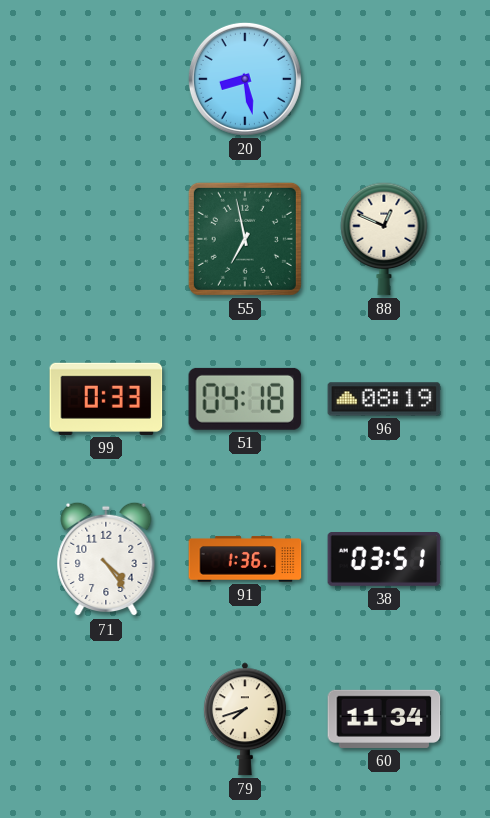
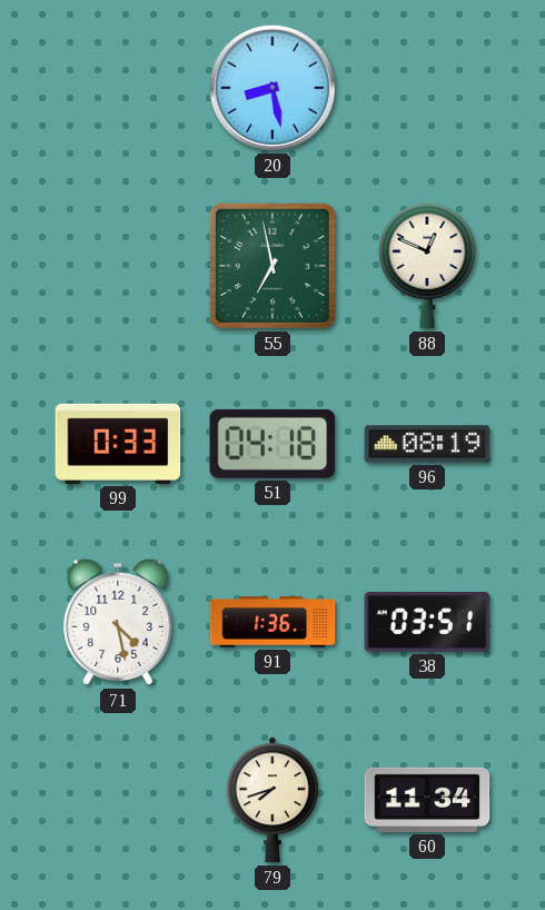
71: 4:24 -> 4:28
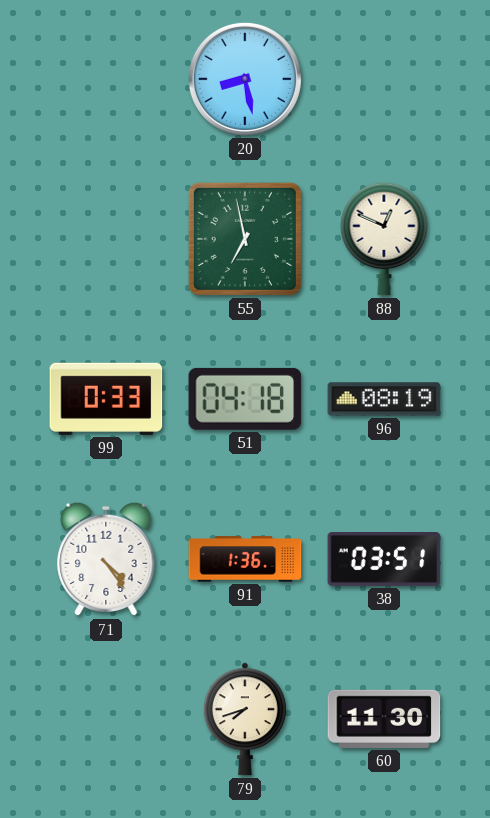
71: 4:28 -> 4:24
60: 11:34 -> 11:30
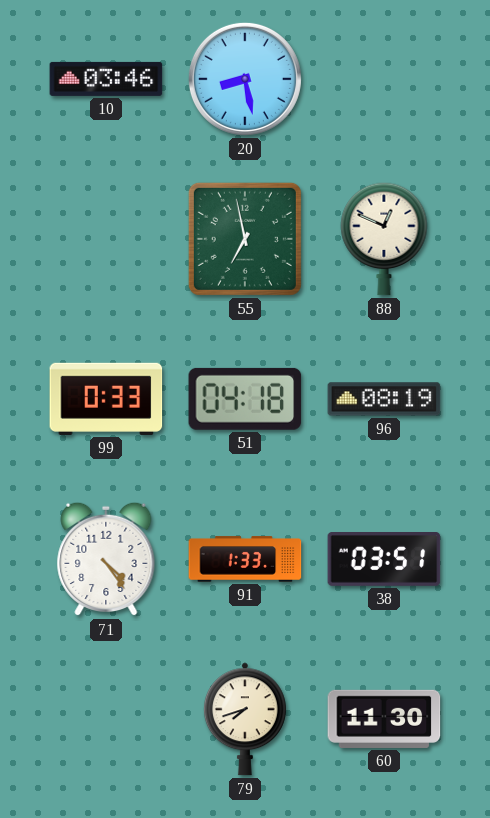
10: none -> 03:46
91: 1:36 -> 1:33
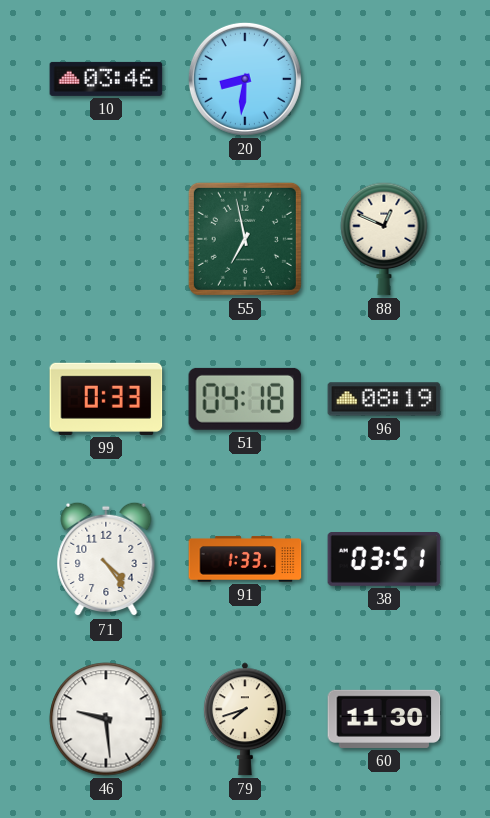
20: 8:28 -> 8:31
46: none -> 9:29
